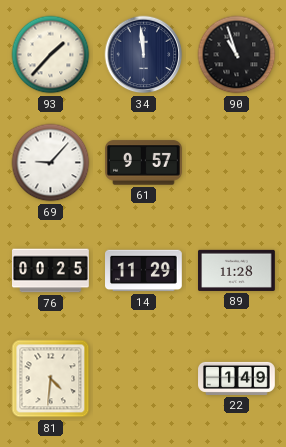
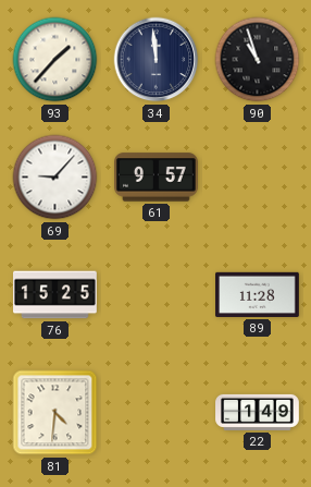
76: 00:25 -> 15:25
14: 11:29 -> none
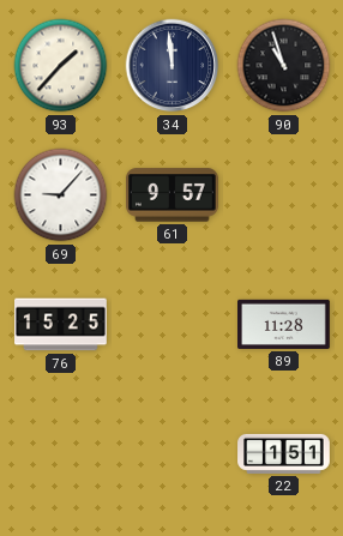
81: 4:31 -> none
22: 1:49 -> 1:51
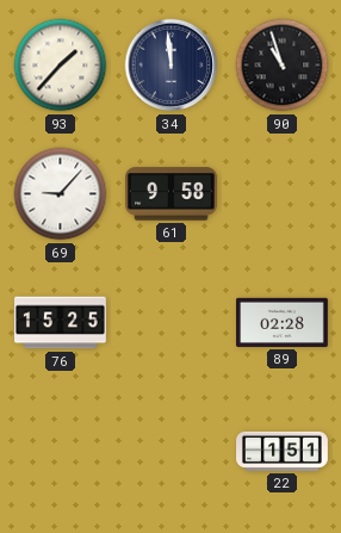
61: 9:57 -> 9:58
89: 11:28 -> 02:28
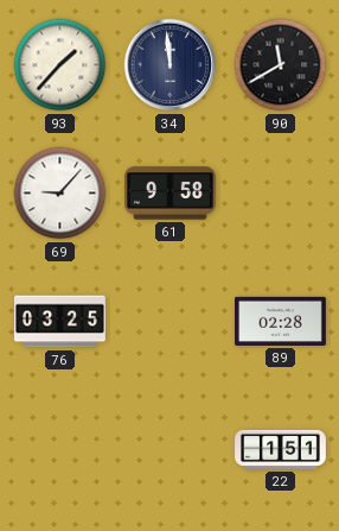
90: 10:57 -> 11:40
76: 15:25 -> 03:25
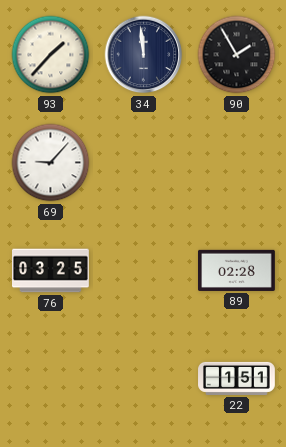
90: 11:40 -> 1:55
61: 9:58 -> none
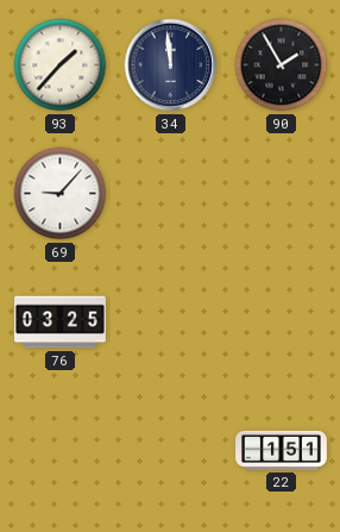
89: 02:28 -> none
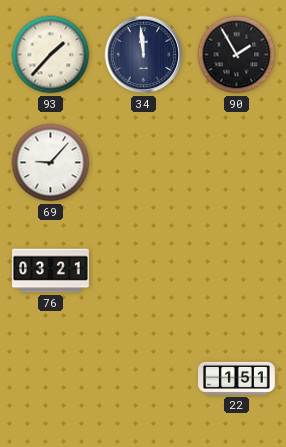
76: 03:25 -> 03:21
